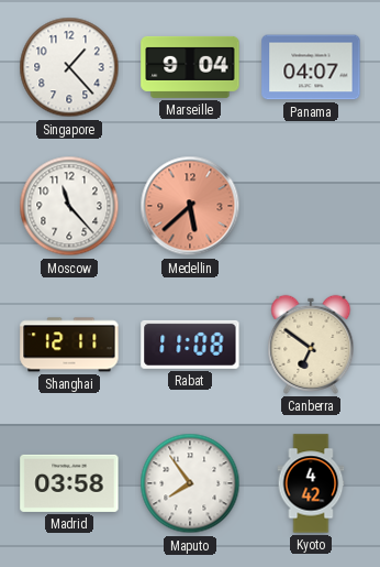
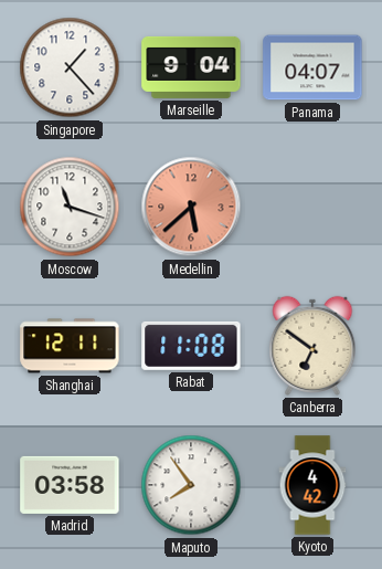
Moscow: 11:23 -> 11:18
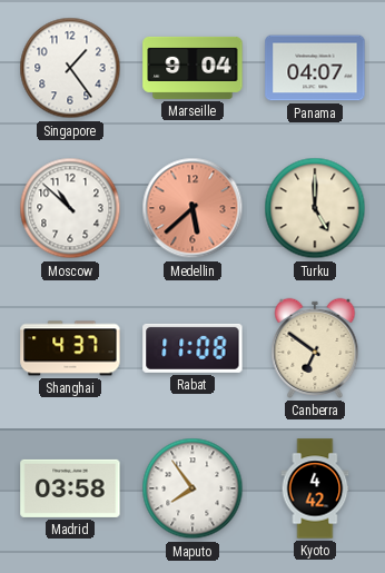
Singapore: 1:23 -> 1:24
Moscow: 11:18 -> 10:52
Turku: none -> 5:00
Shanghai: 12:11 -> 4:37
